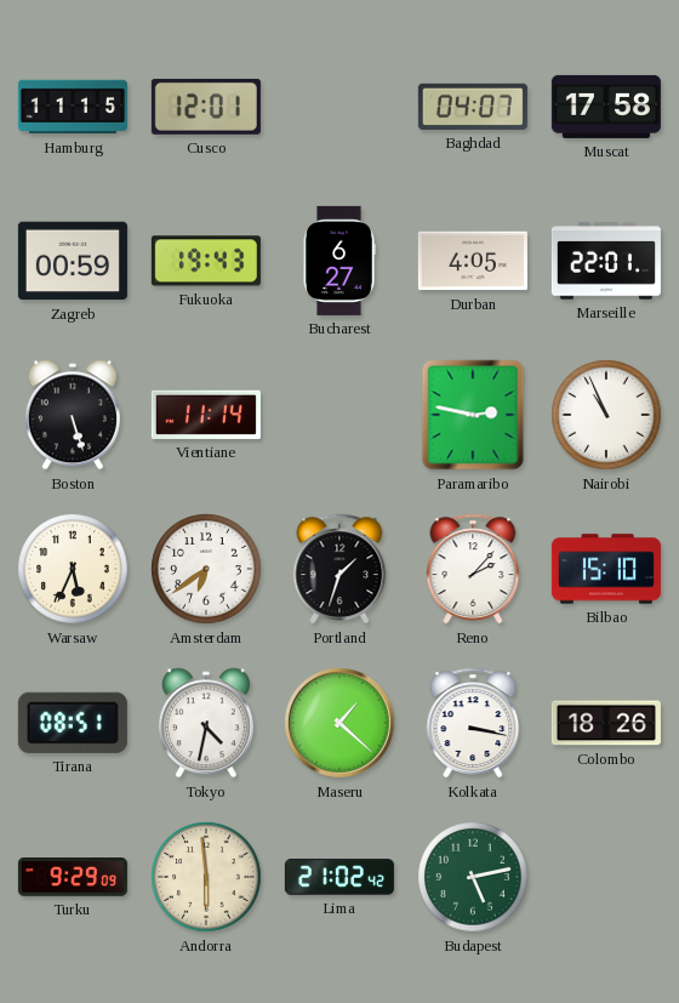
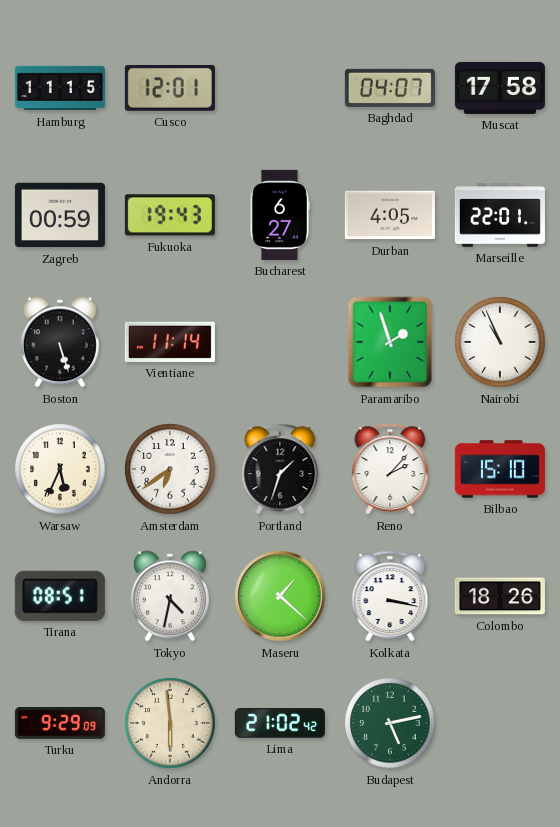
Paramaribo: 2:47 -> 1:57
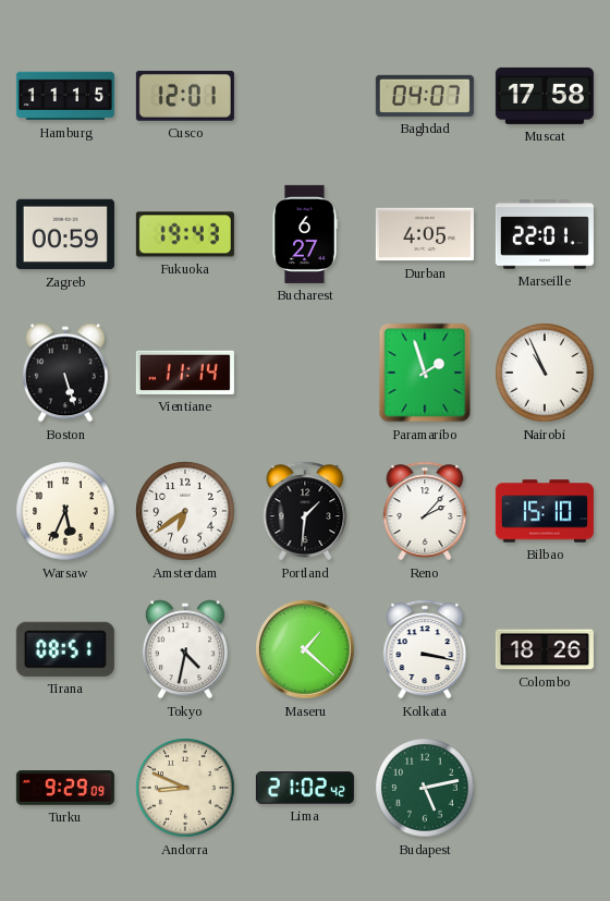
Portland: 1:33 -> 1:31
Andorra: 5:59 -> 8:49
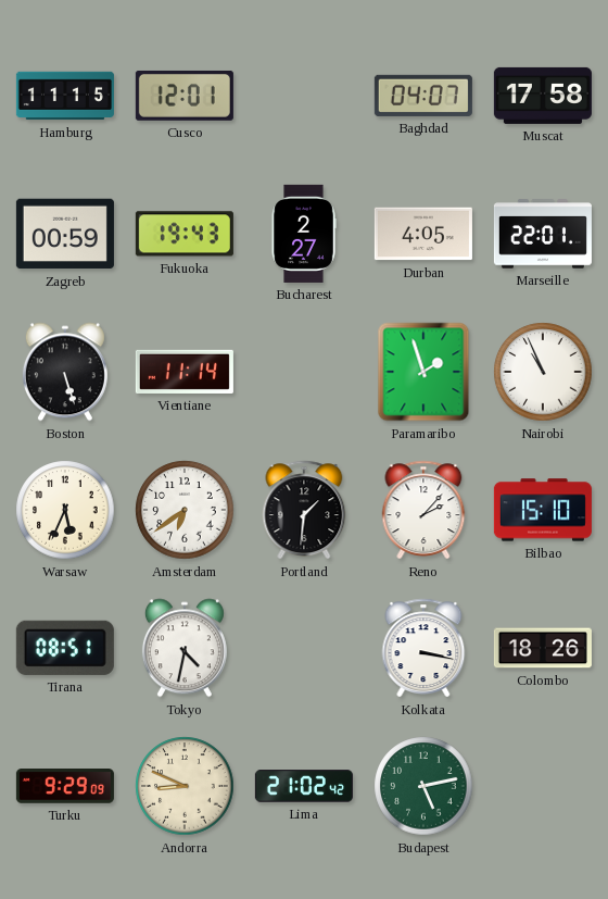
Bucharest: 6:27 -> 2:27
Maseru: 1:22 -> none
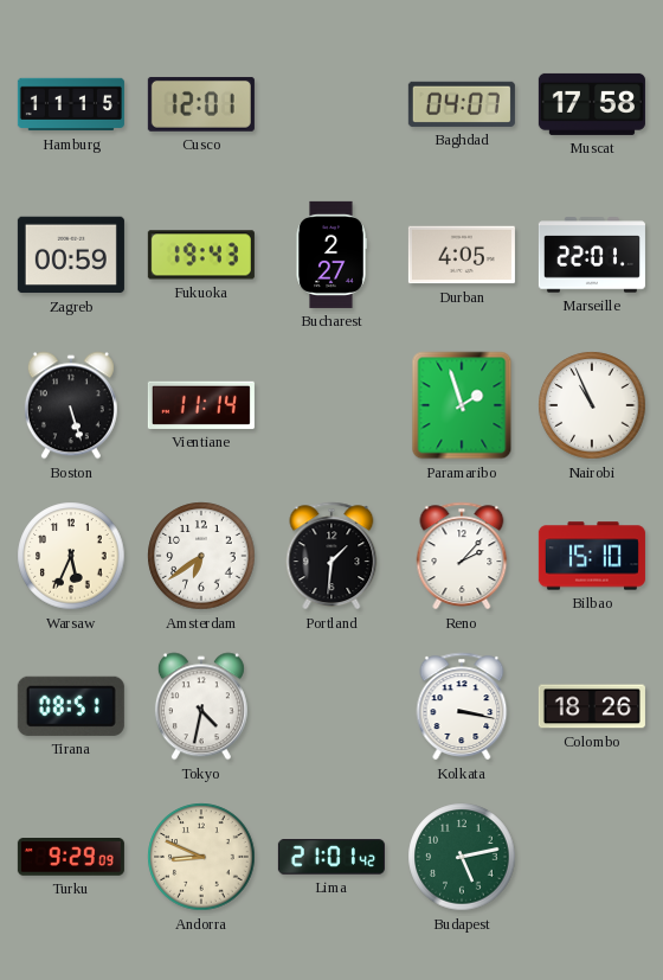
Lima: 21:02 -> 21:01
